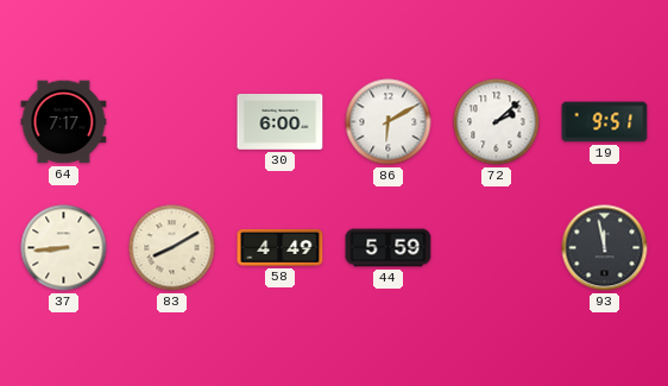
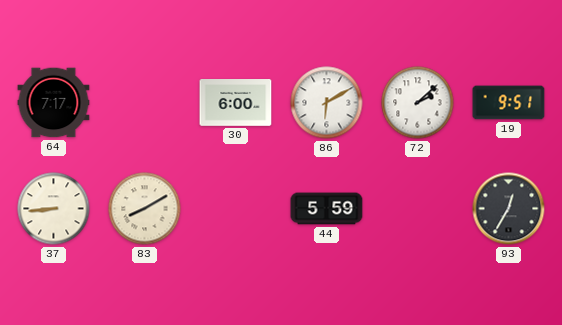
58: 4:49 -> none
93: 11:58 -> 12:35
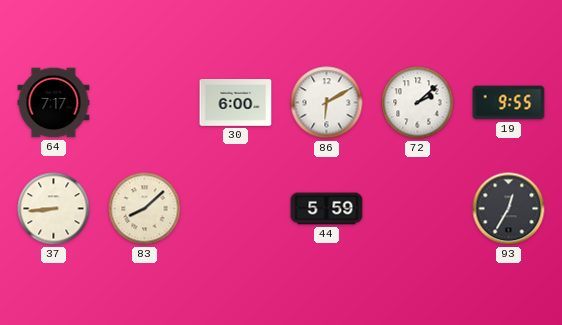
19: 9:51 -> 9:55
83: 8:10 -> 8:08
